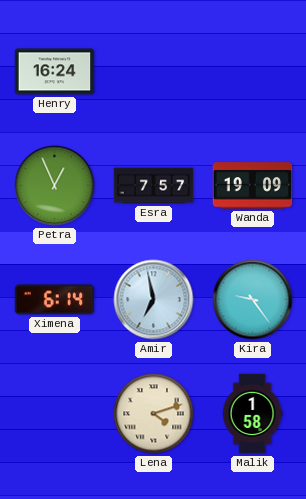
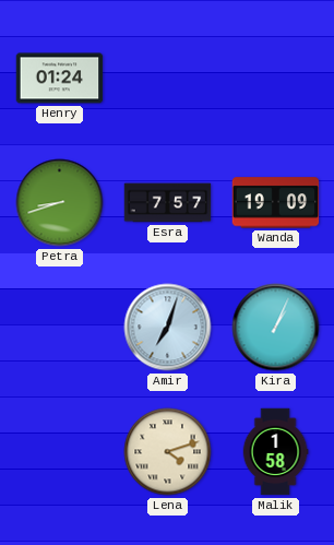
Henry: 16:24 -> 01:24
Petra: 12:56 -> 8:42
Ximena: 6:14 -> none
Amir: 6:58 -> 7:03
Kira: 9:24 -> 1:04
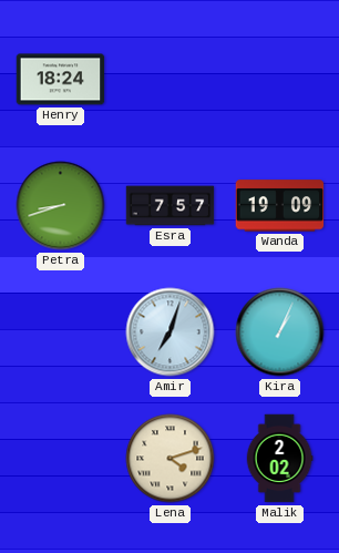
Henry: 01:24 -> 18:24
Malik: 1:58 -> 2:02
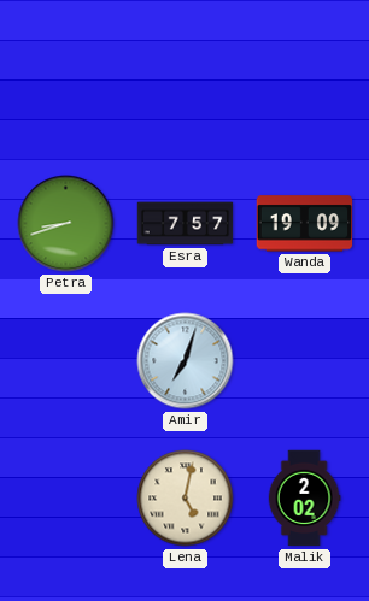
Henry: 18:24 -> none
Kira: 1:04 -> none
Lena: 4:12 -> 5:02
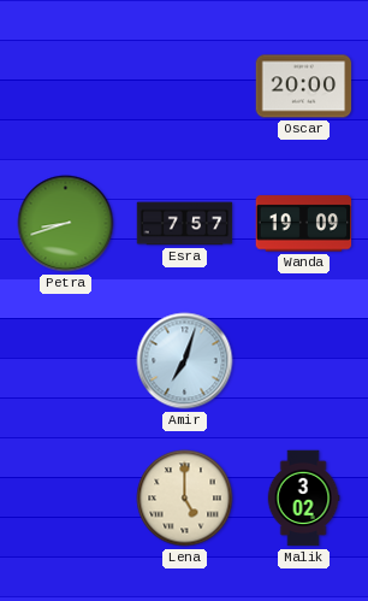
Oscar: none -> 20:00
Lena: 5:02 -> 5:00
Malik: 2:02 -> 3:02
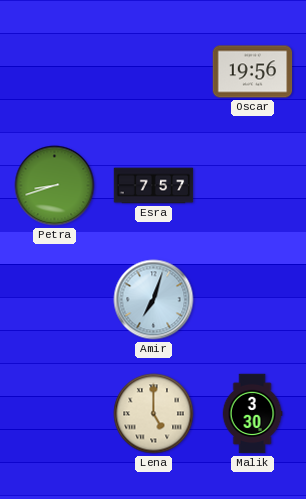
Oscar: 20:00 -> 19:56
Wanda: 19:09 -> none
Malik: 3:02 -> 3:30
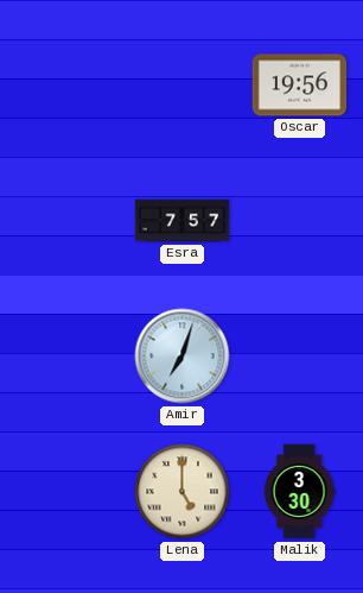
Petra: 8:42 -> none
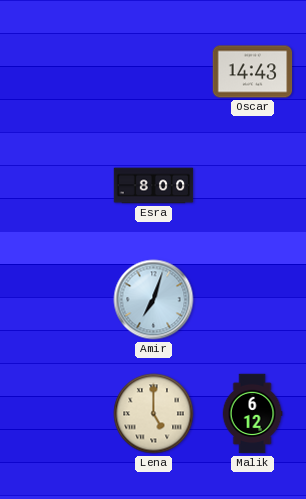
Oscar: 19:56 -> 14:43
Esra: 7:57 -> 8:00
Malik: 3:30 -> 6:12
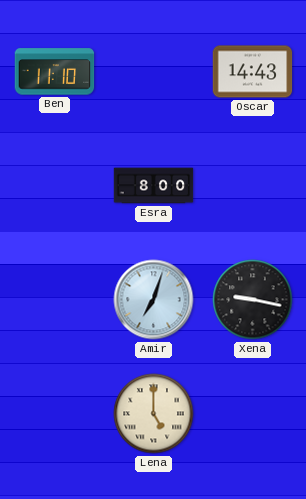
Ben: none -> 11:10
Xena: none -> 9:17
Malik: 6:12 -> none
